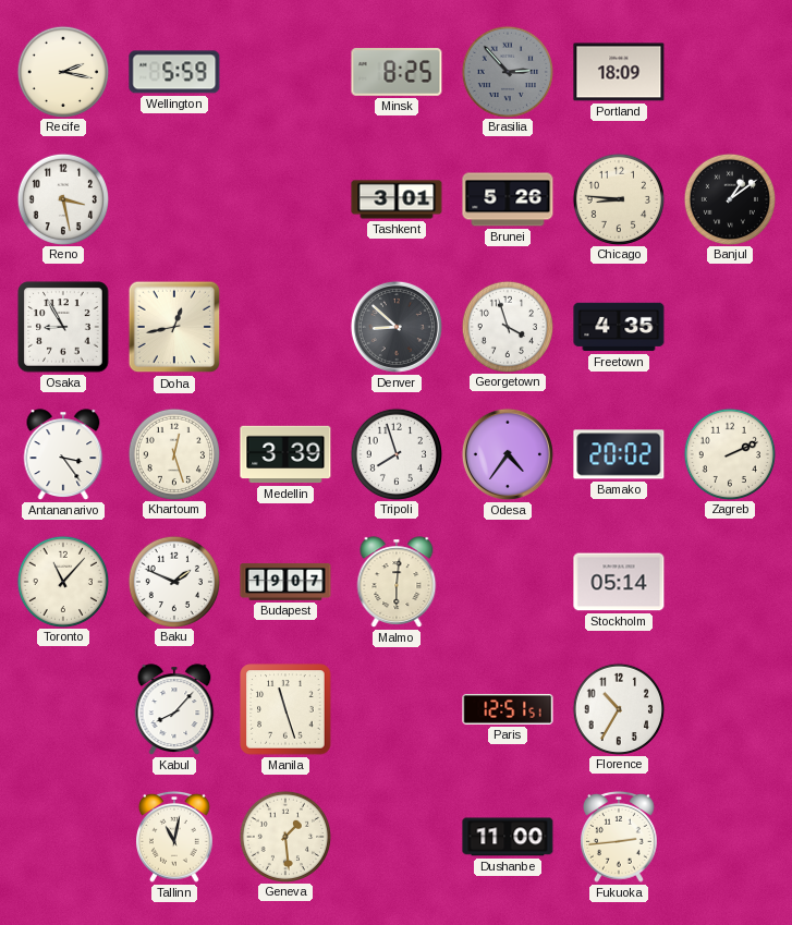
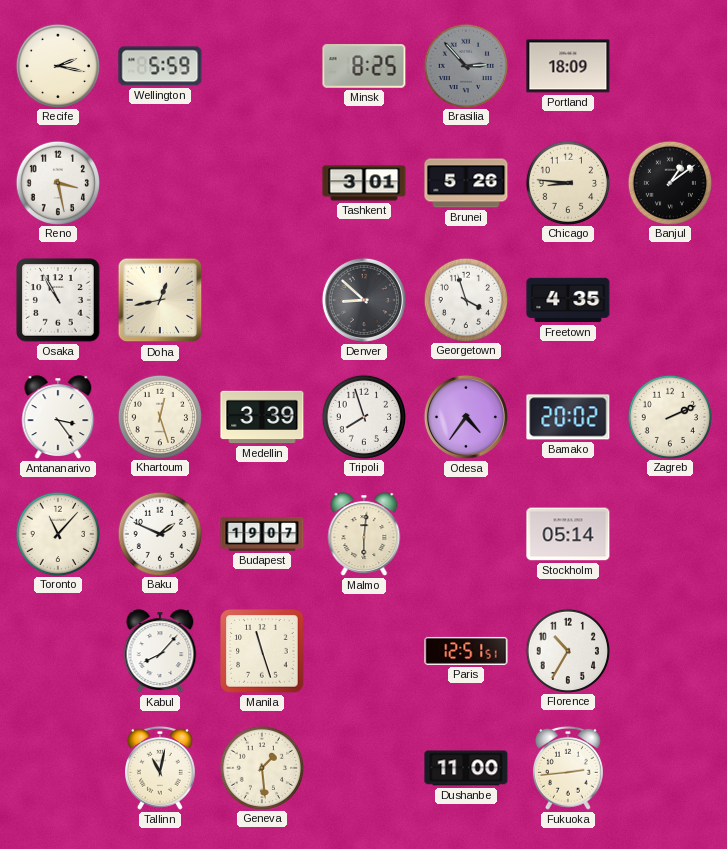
Osaka: 8:55 -> 10:55
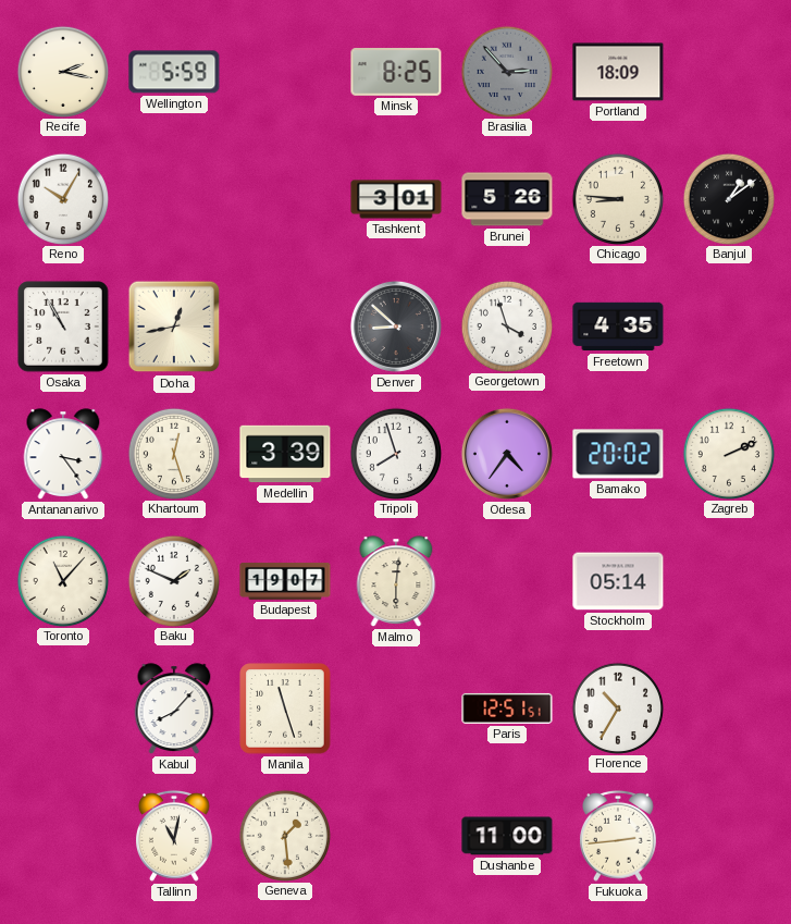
Reno: 3:28 -> 10:05
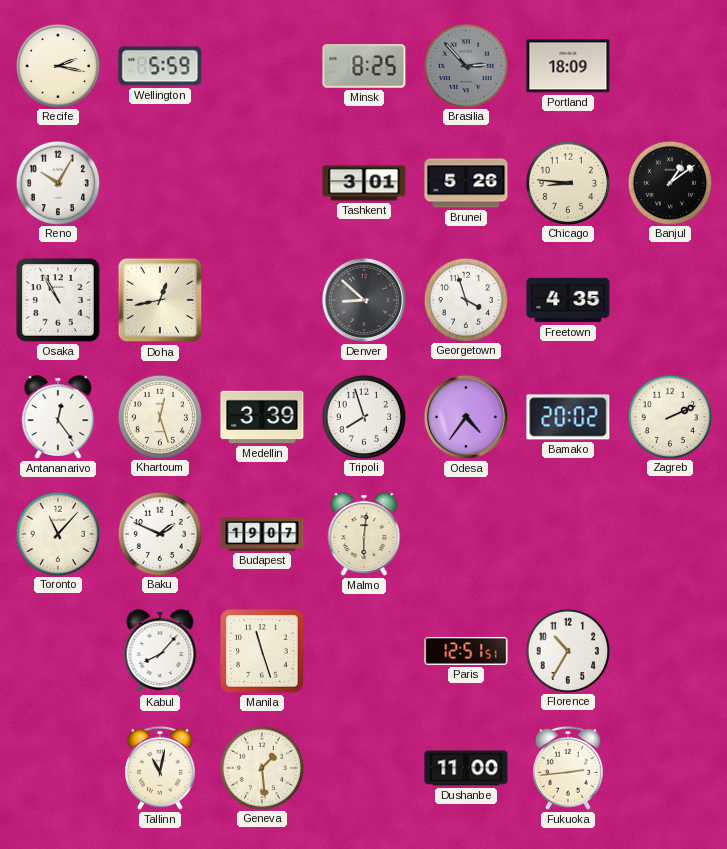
Antananarivo: 3:24 -> 12:24
Stockholm: 05:14 -> none
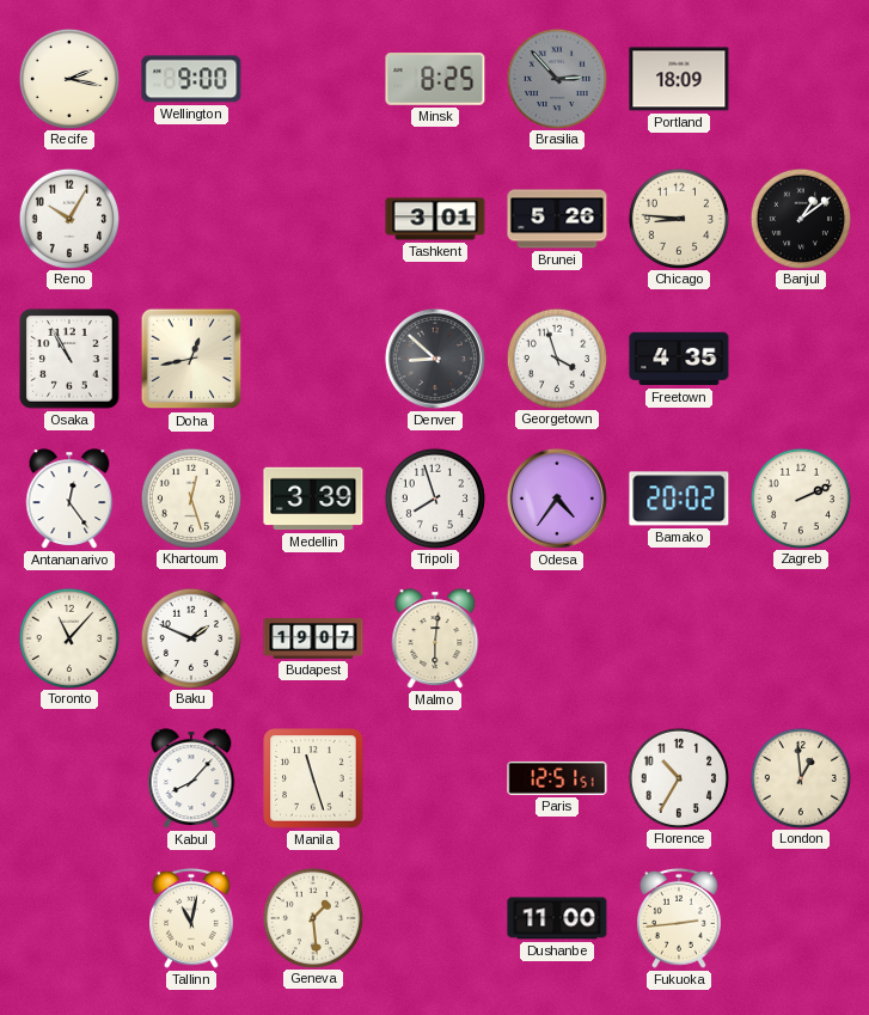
Wellington: 5:59 -> 9:00
London: none -> 12:59
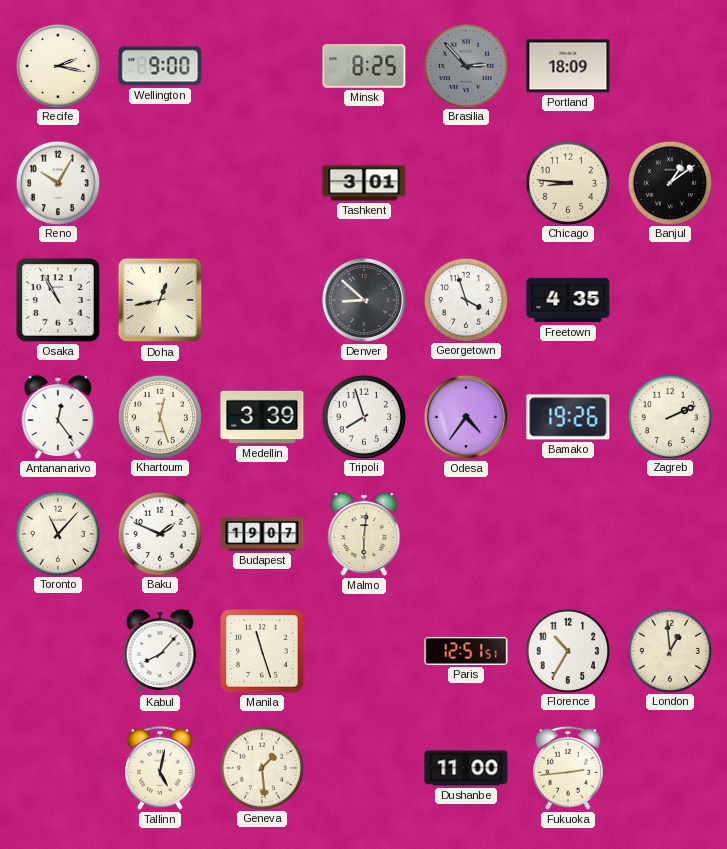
Brunei: 5:26 -> none
Bamako: 20:02 -> 19:26
Tallinn: 11:02 -> 5:02
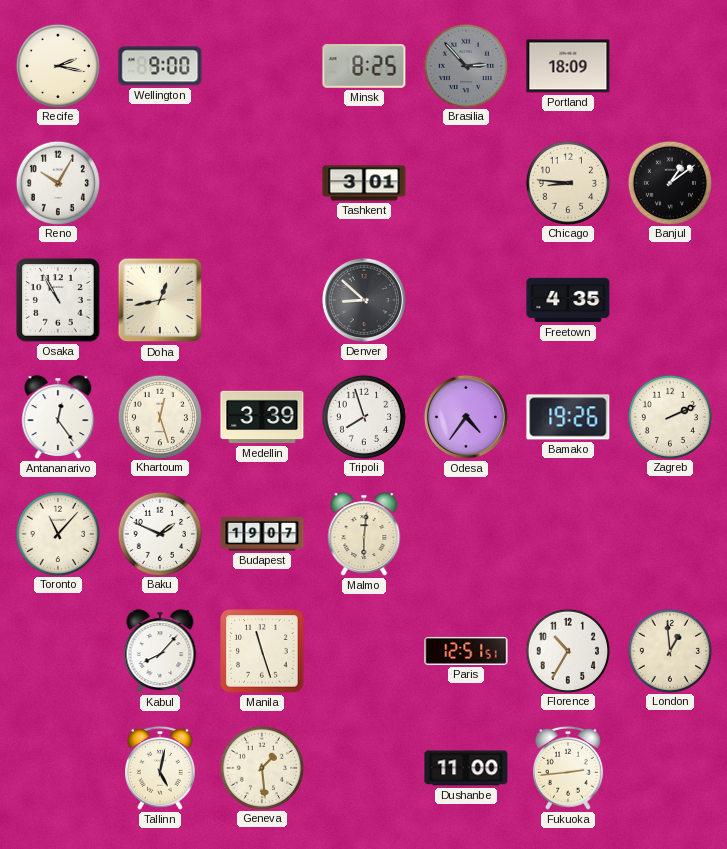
Georgetown: 3:57 -> none
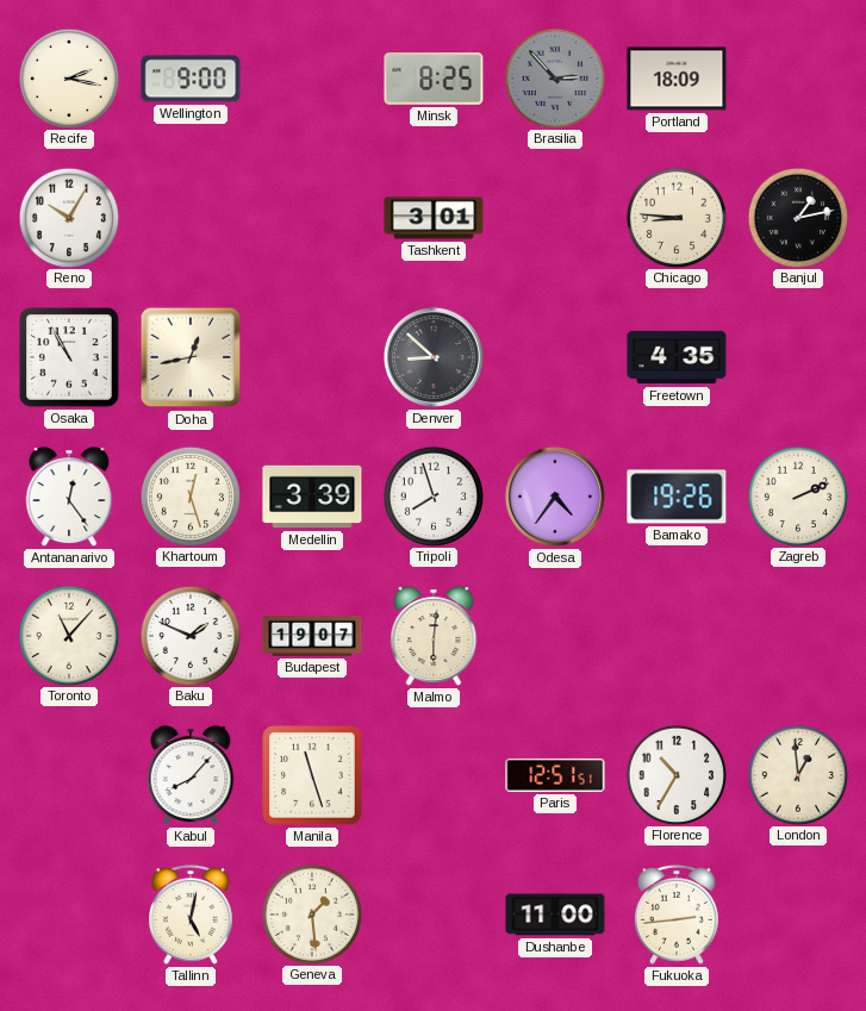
Banjul: 1:09 -> 1:13
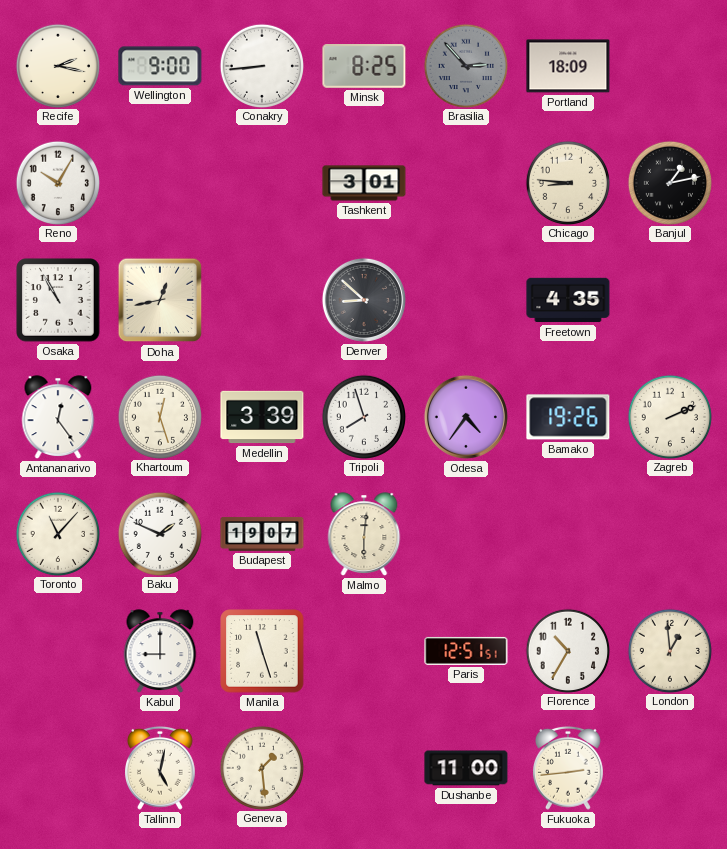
Conakry: none -> 8:44
Kabul: 8:07 -> 9:00
